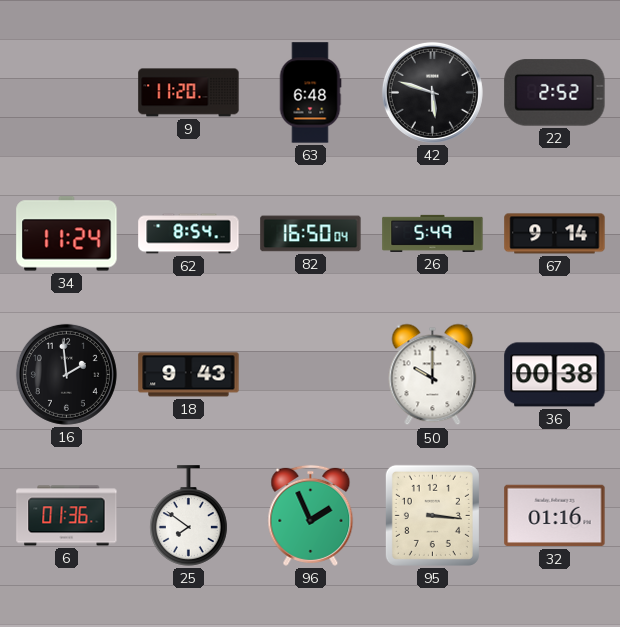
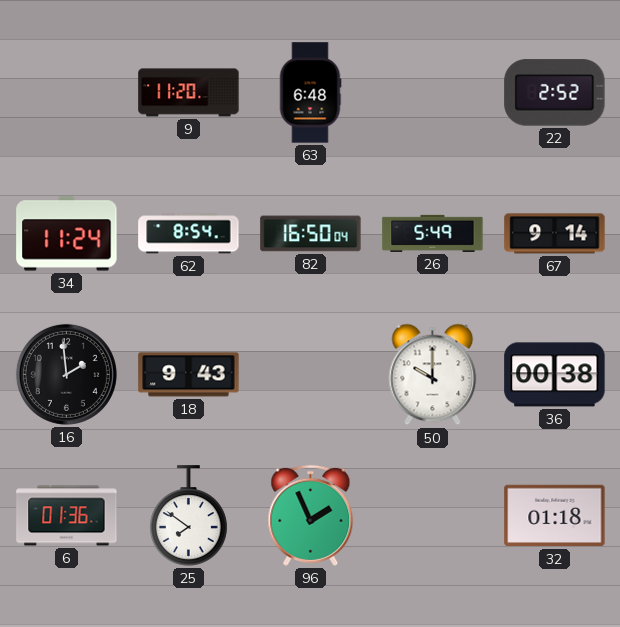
42: 5:48 -> none
95: 3:16 -> none
32: 01:16 -> 01:18
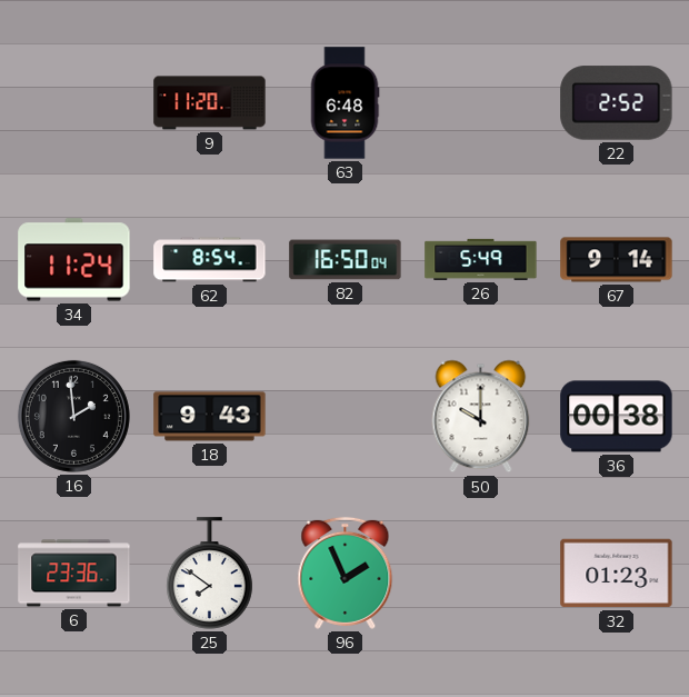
6: 01:36 -> 23:36
32: 01:18 -> 01:23
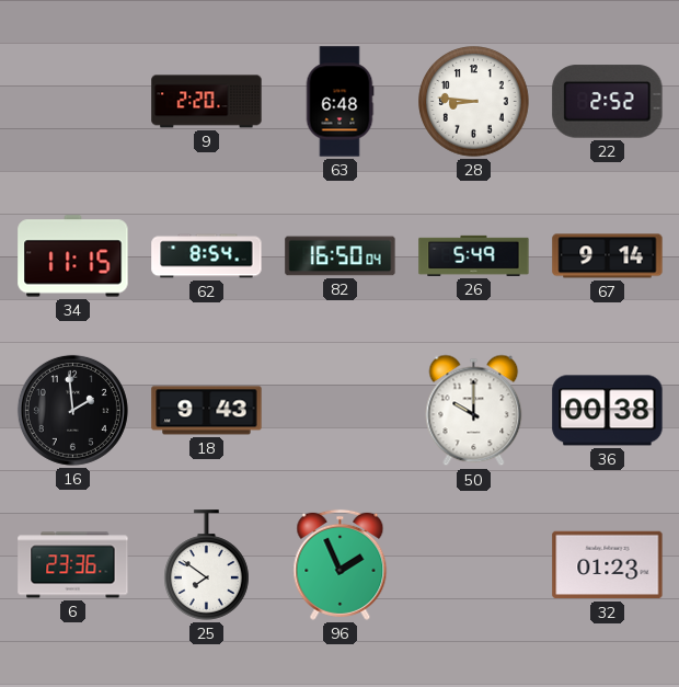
9: 11:20 -> 2:20
28: none -> 8:46
34: 11:24 -> 11:15
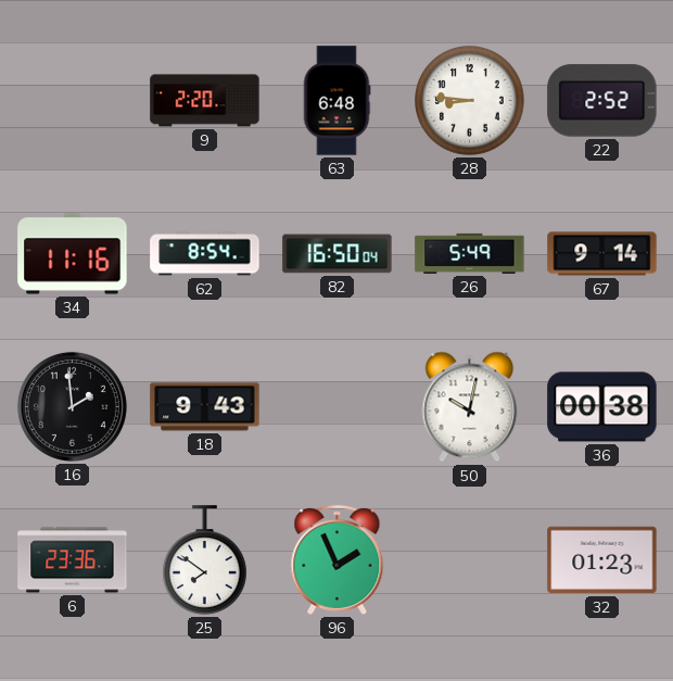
34: 11:15 -> 11:16
50: 10:00 -> 10:02
